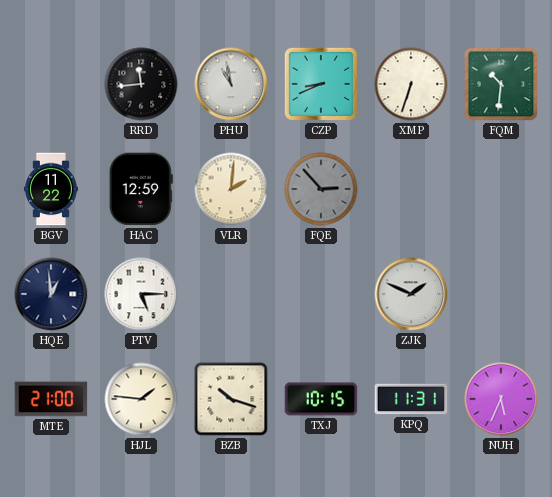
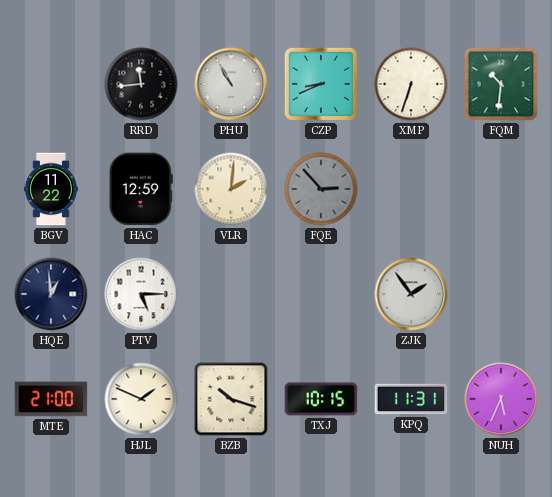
PHU: 10:58 -> 10:55
ZJK: 1:49 -> 1:54
HJL: 1:46 -> 1:49
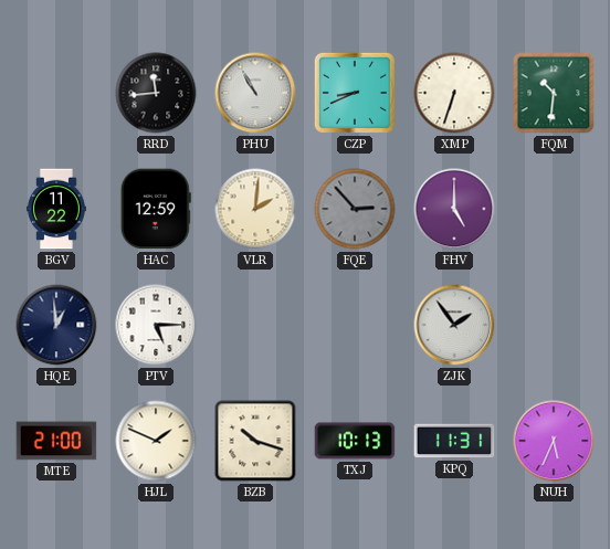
FHV: none -> 5:00
TXJ: 10:15 -> 10:13
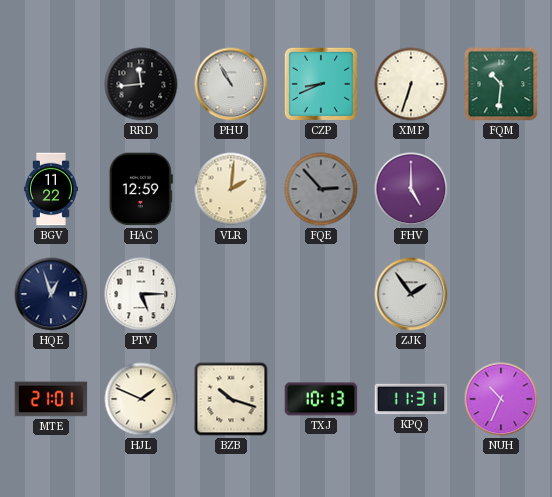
HQE: 12:59 -> 12:57
MTE: 21:00 -> 21:01
NUH: 5:34 -> 10:34
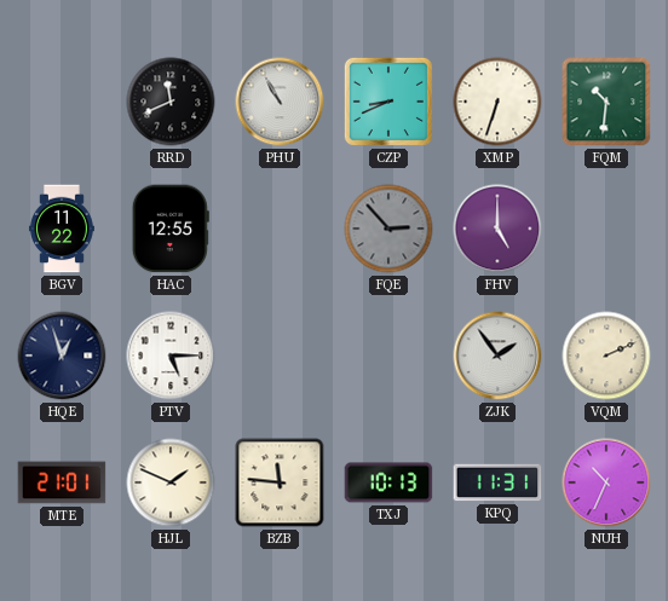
RRD: 11:44 -> 11:41
HAC: 12:59 -> 12:55
VLR: 2:01 -> none
VQM: none -> 2:11
BZB: 10:18 -> 11:46
